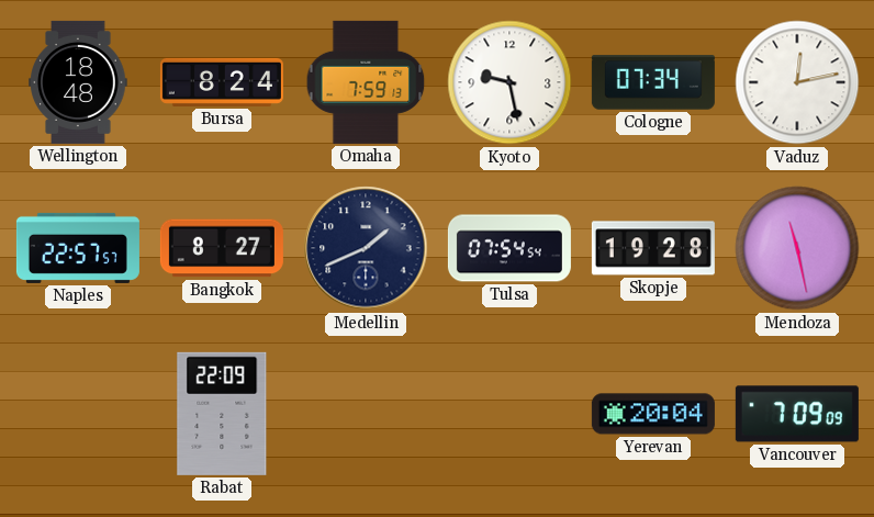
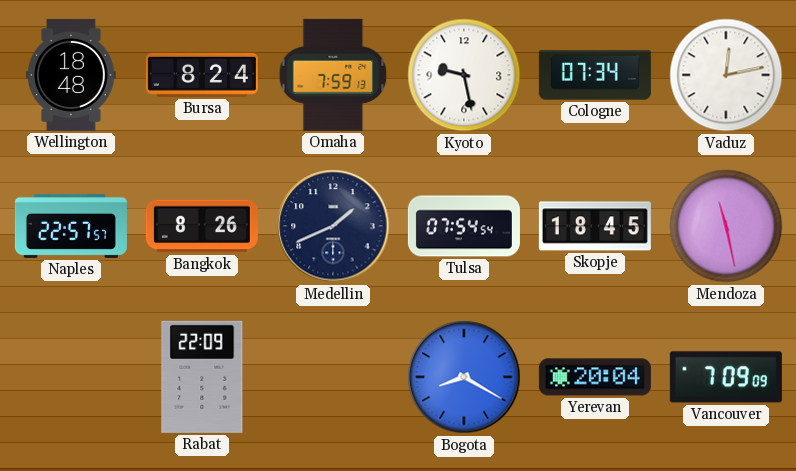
Bangkok: 8:27 -> 8:26
Skopje: 19:28 -> 18:45
Bogota: none -> 8:20
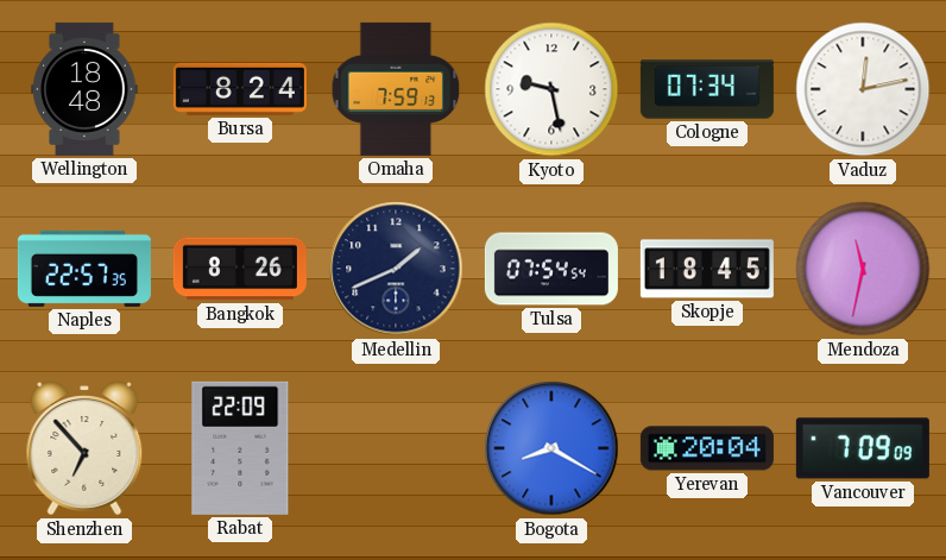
Naples: 22:57:57 -> 22:57:35
Mendoza: 11:28 -> 11:32
Shenzhen: none -> 6:53
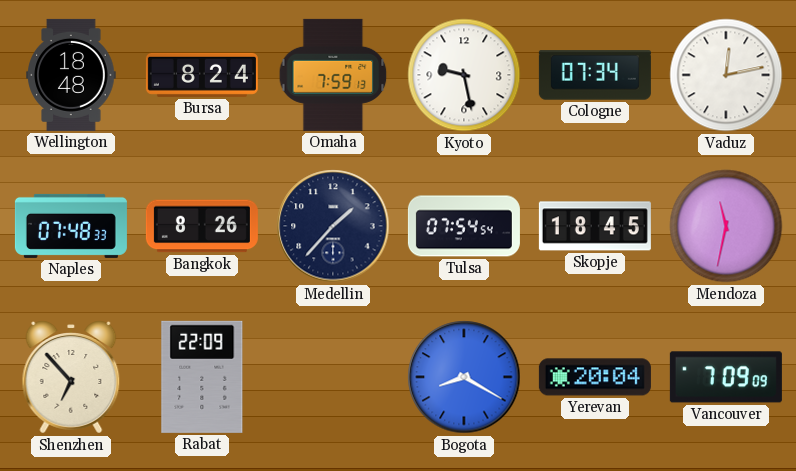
Naples: 22:57 -> 07:48
Medellin: 1:41 -> 1:37
